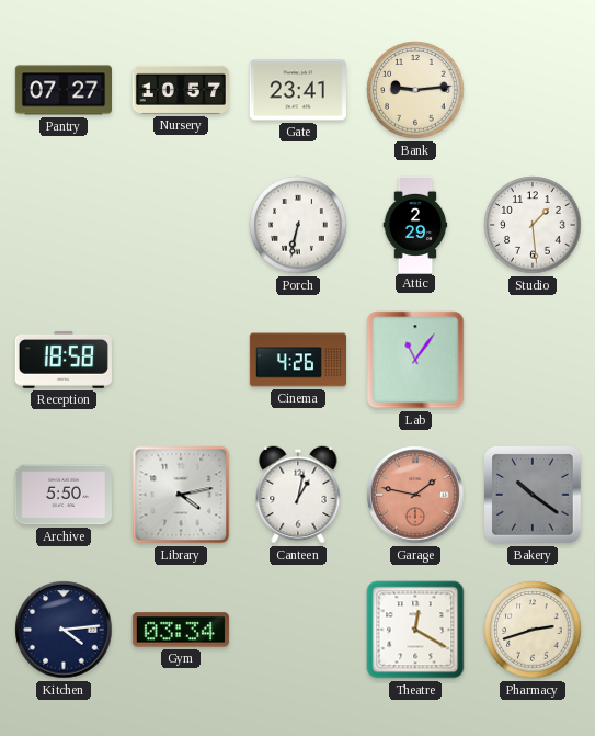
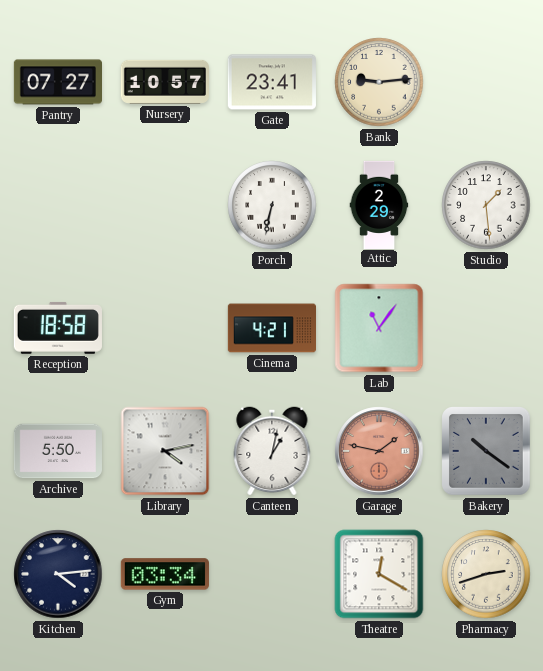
Cinema: 4:26 -> 4:21
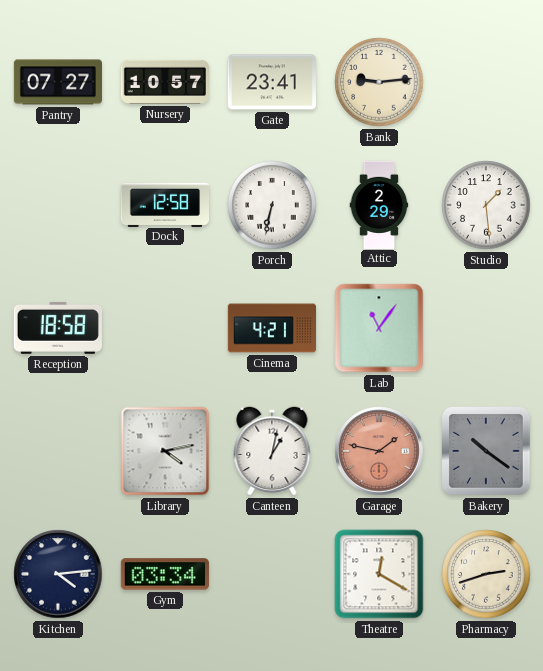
Dock: none -> 12:58
Archive: 5:50 -> none
